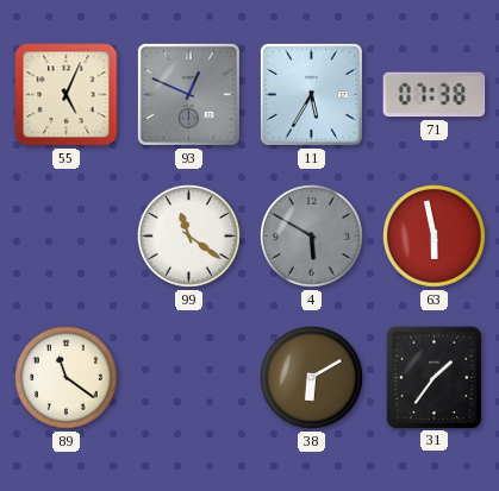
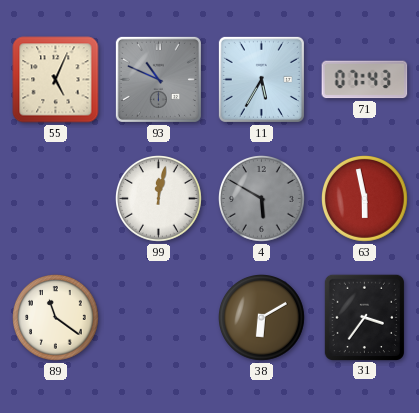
93: 12:49 -> 10:49
71: 07:38 -> 07:43
99: 11:21 -> 12:02
31: 1:36 -> 3:36
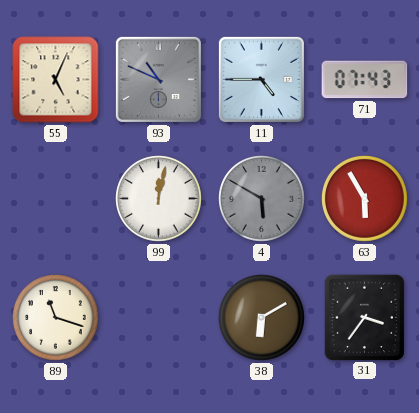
11: 5:35 -> 4:45
63: 5:58 -> 5:55
89: 11:21 -> 11:18
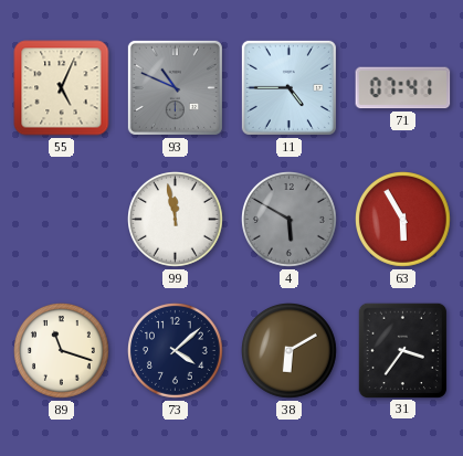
71: 07:43 -> 07:41
99: 12:02 -> 11:58
73: none -> 4:08
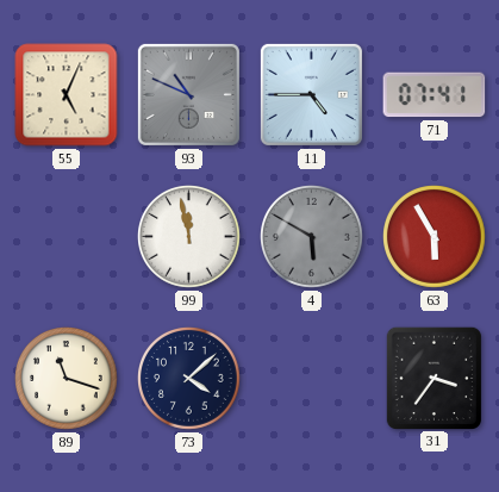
38: 6:10 -> none
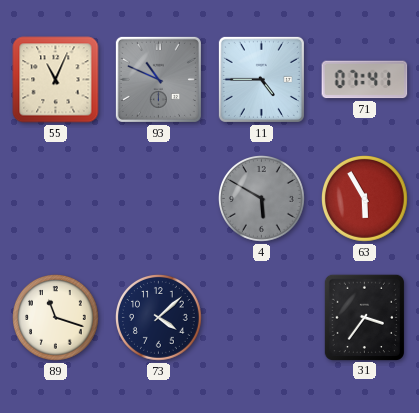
55: 5:04 -> 11:04
99: 11:58 -> none
